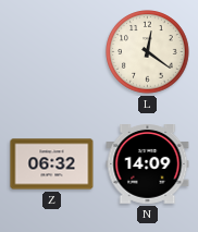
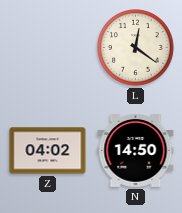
Z: 06:32 -> 04:02
N: 14:09 -> 14:50
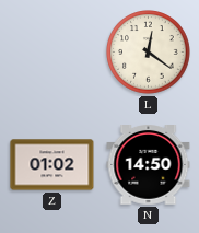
Z: 04:02 -> 01:02
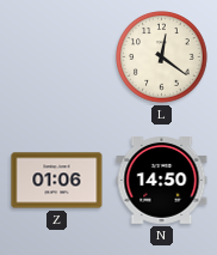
Z: 01:02 -> 01:06
